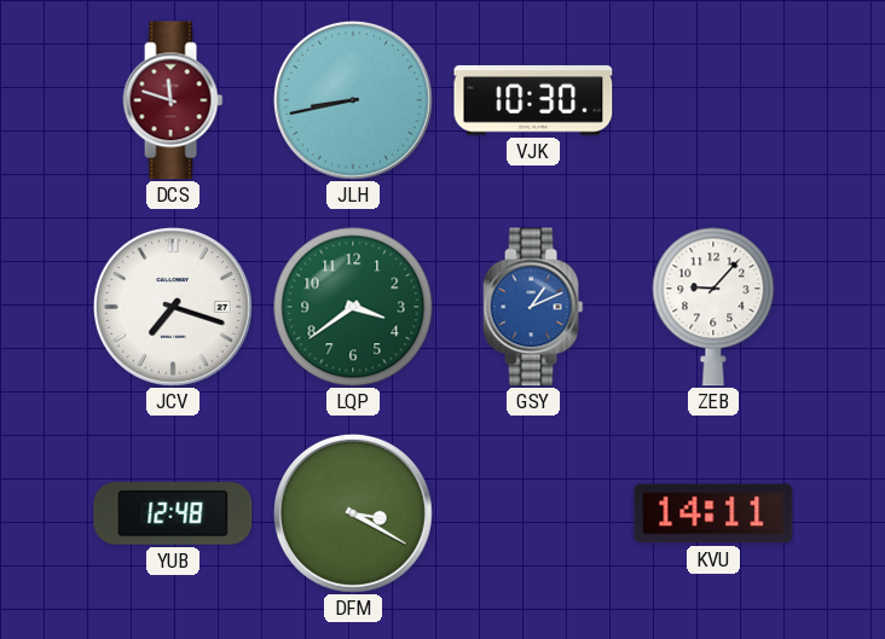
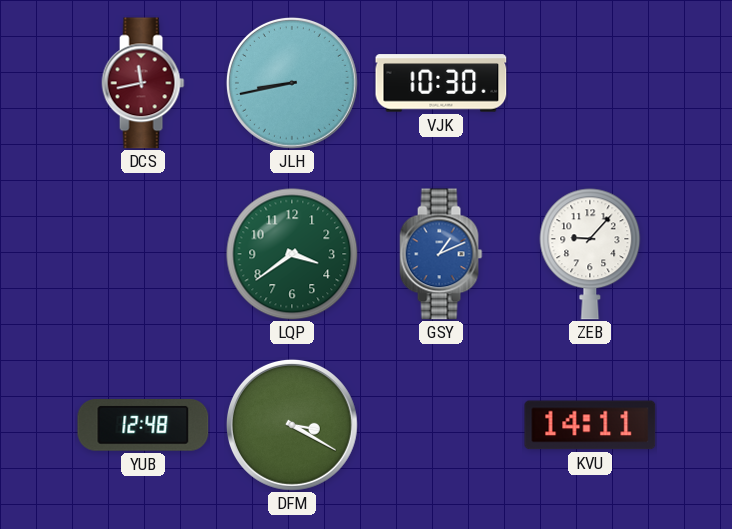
DCS: 11:48 -> 11:43
JCV: 7:18 -> none
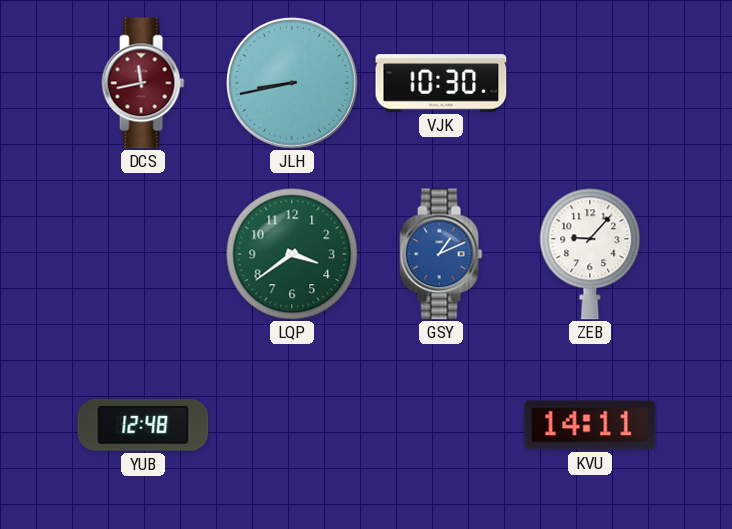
DFM: 3:20 -> none
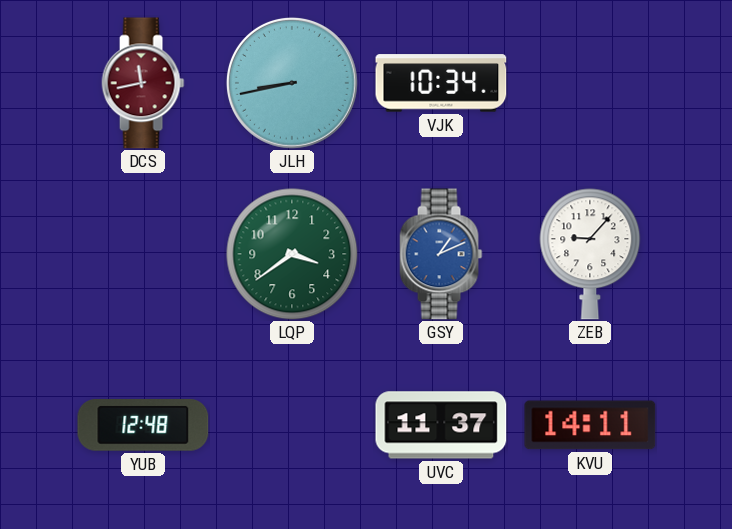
VJK: 10:30 -> 10:34
UVC: none -> 11:37
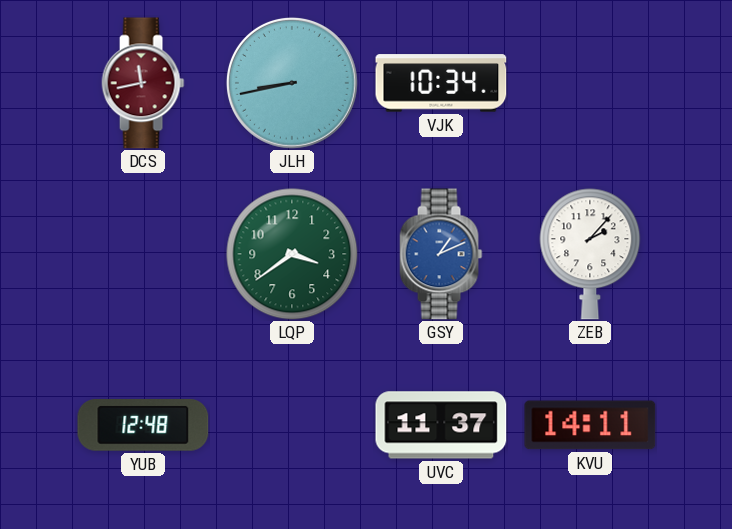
ZEB: 9:07 -> 2:07
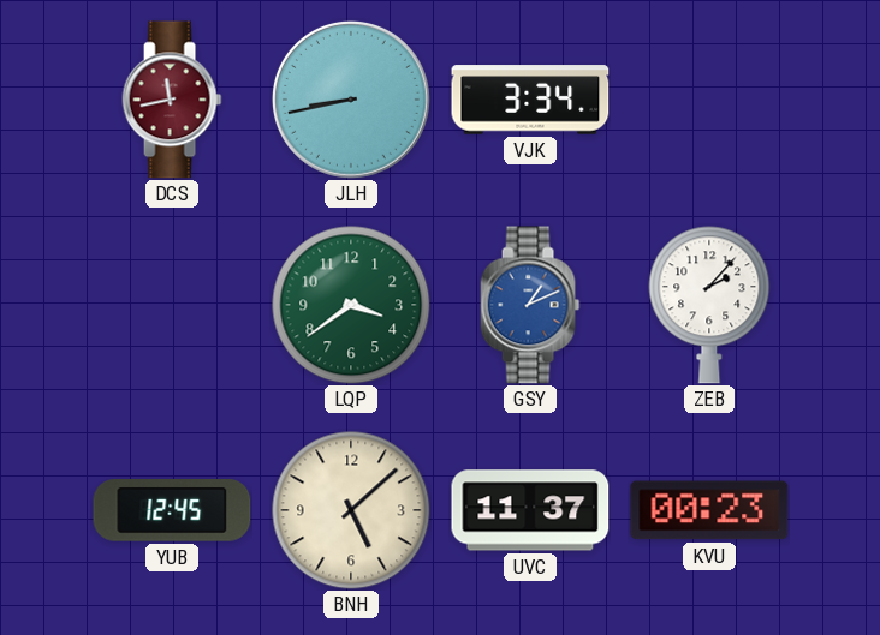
VJK: 10:34 -> 3:34
YUB: 12:48 -> 12:45
BNH: none -> 5:08
KVU: 14:11 -> 00:23
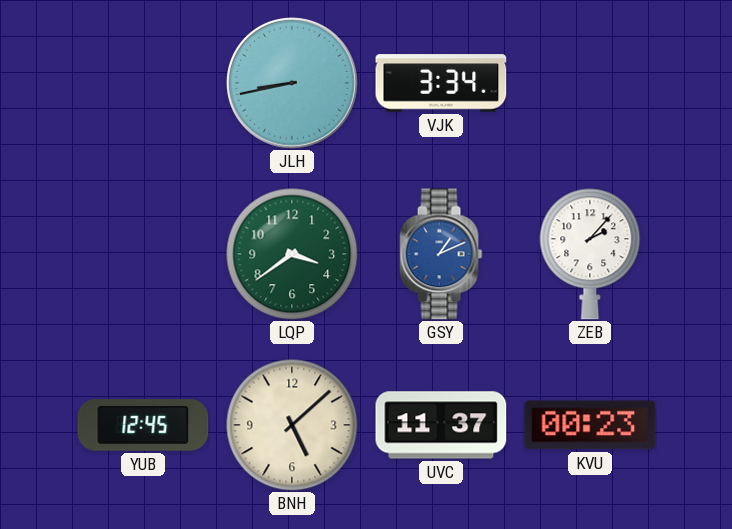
DCS: 11:43 -> none
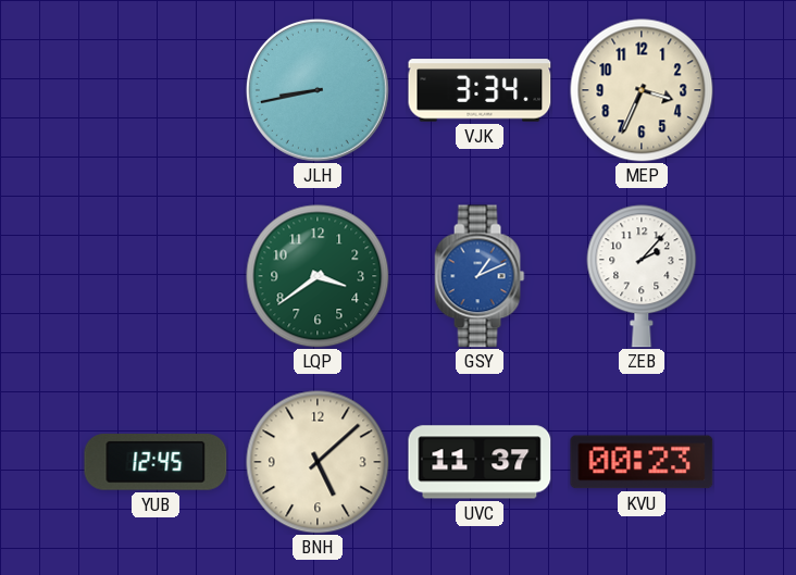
MEP: none -> 3:34
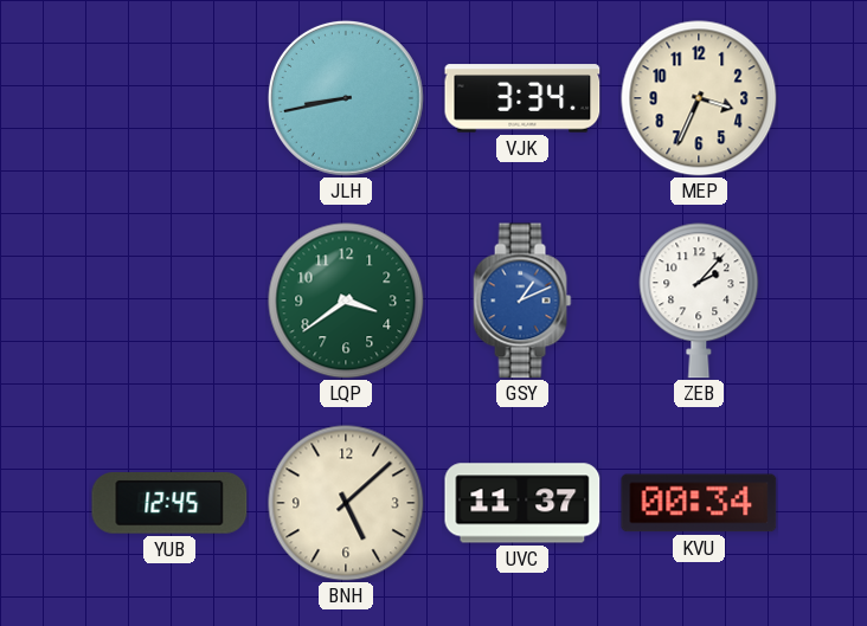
KVU: 00:23 -> 00:34
